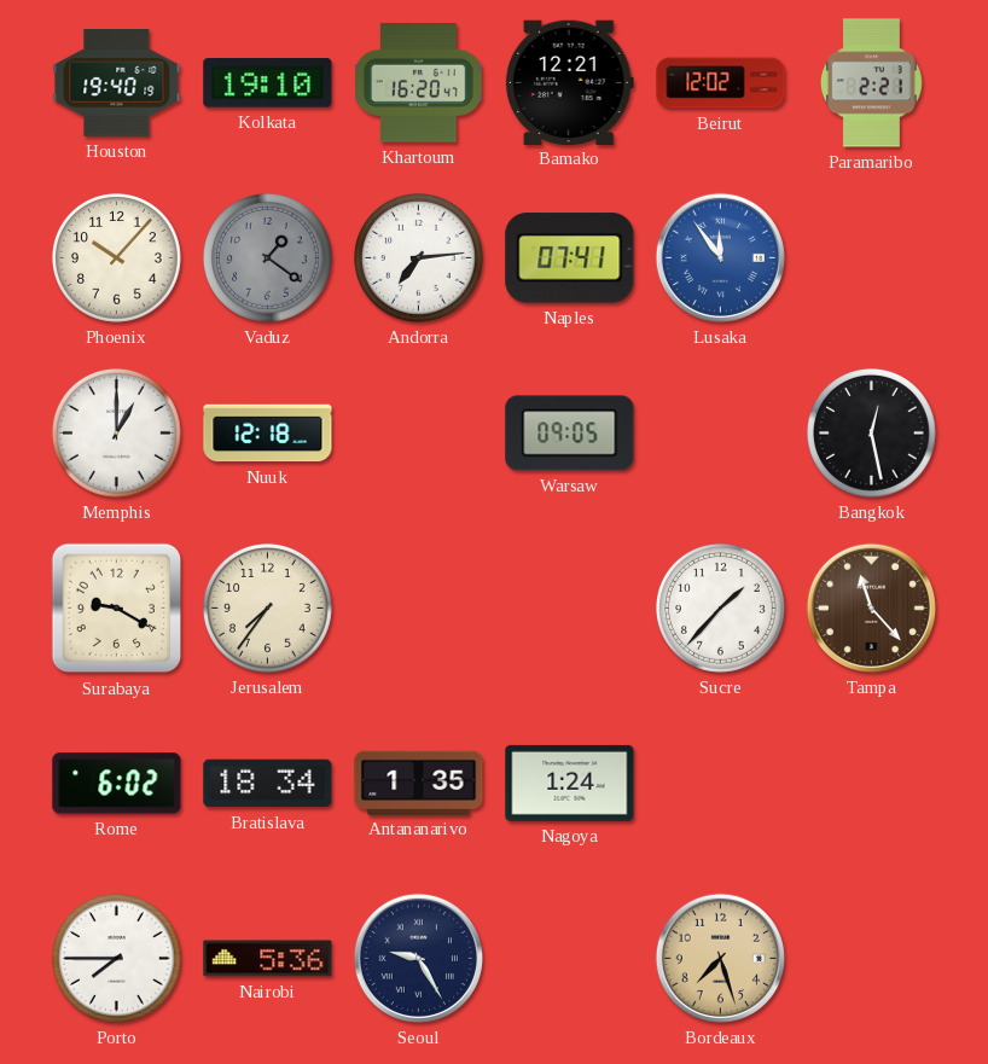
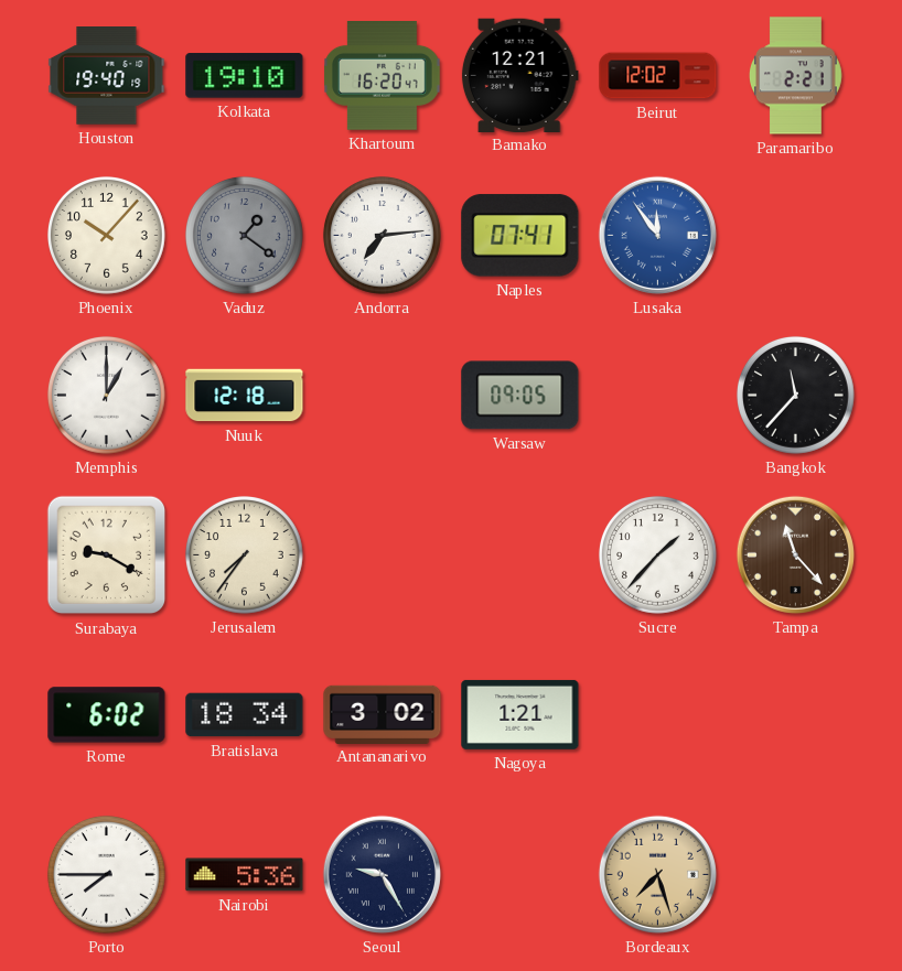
Bangkok: 12:28 -> 11:37
Antananarivo: 1:35 -> 3:02
Nagoya: 1:24 -> 1:21
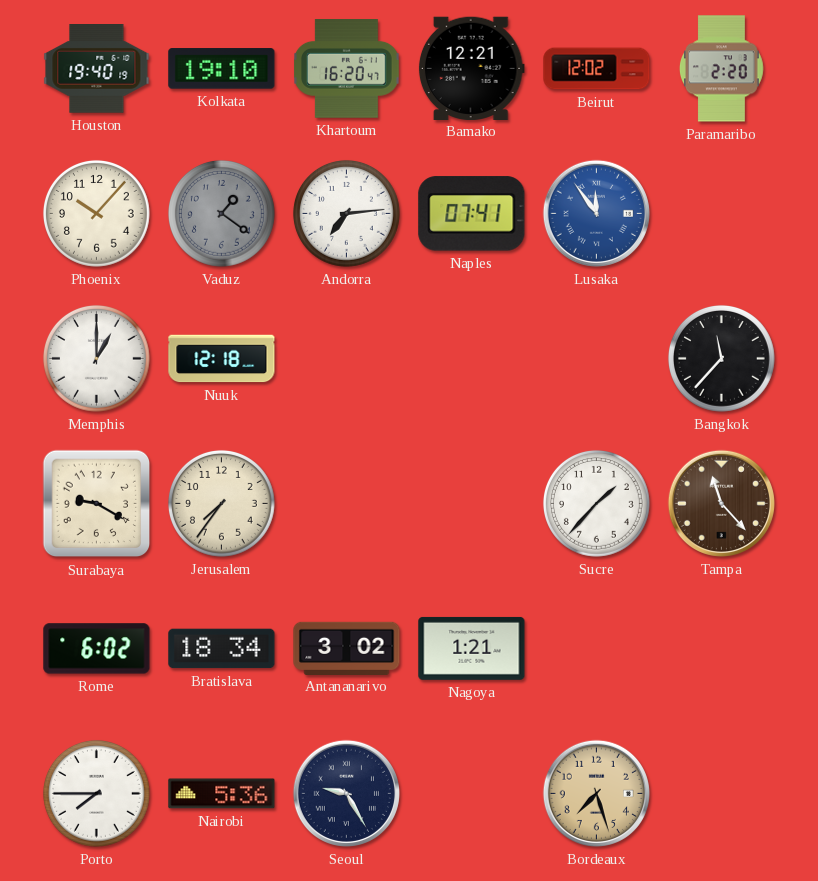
Paramaribo: 2:21 -> 2:20
Warsaw: 09:05 -> none
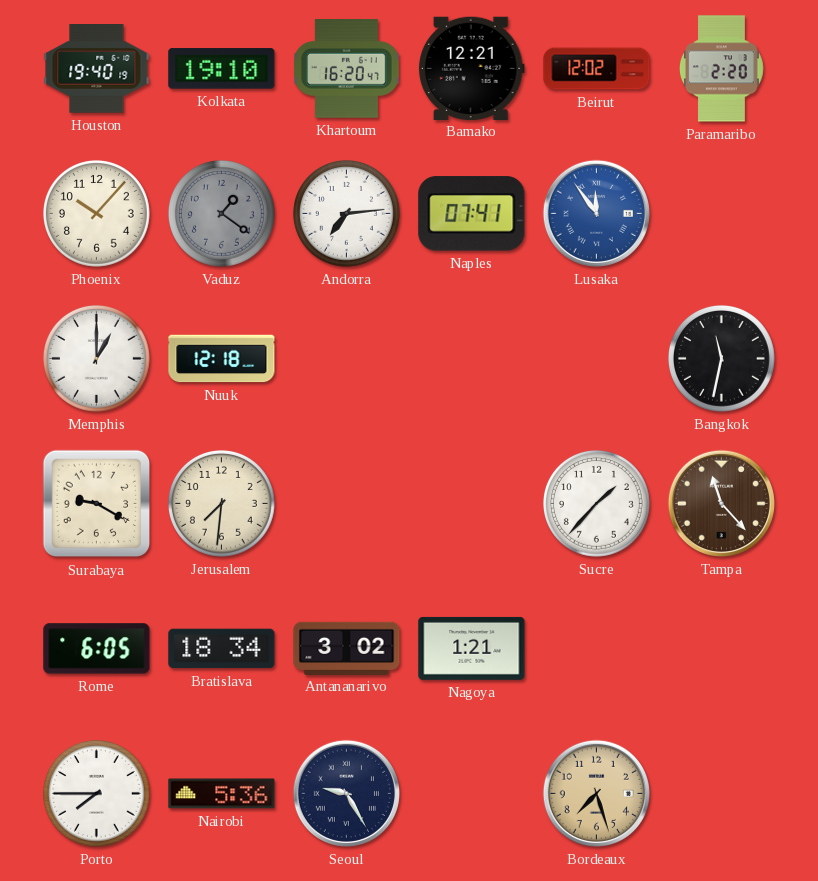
Bangkok: 11:37 -> 11:32
Jerusalem: 7:36 -> 7:31
Rome: 6:02 -> 6:05
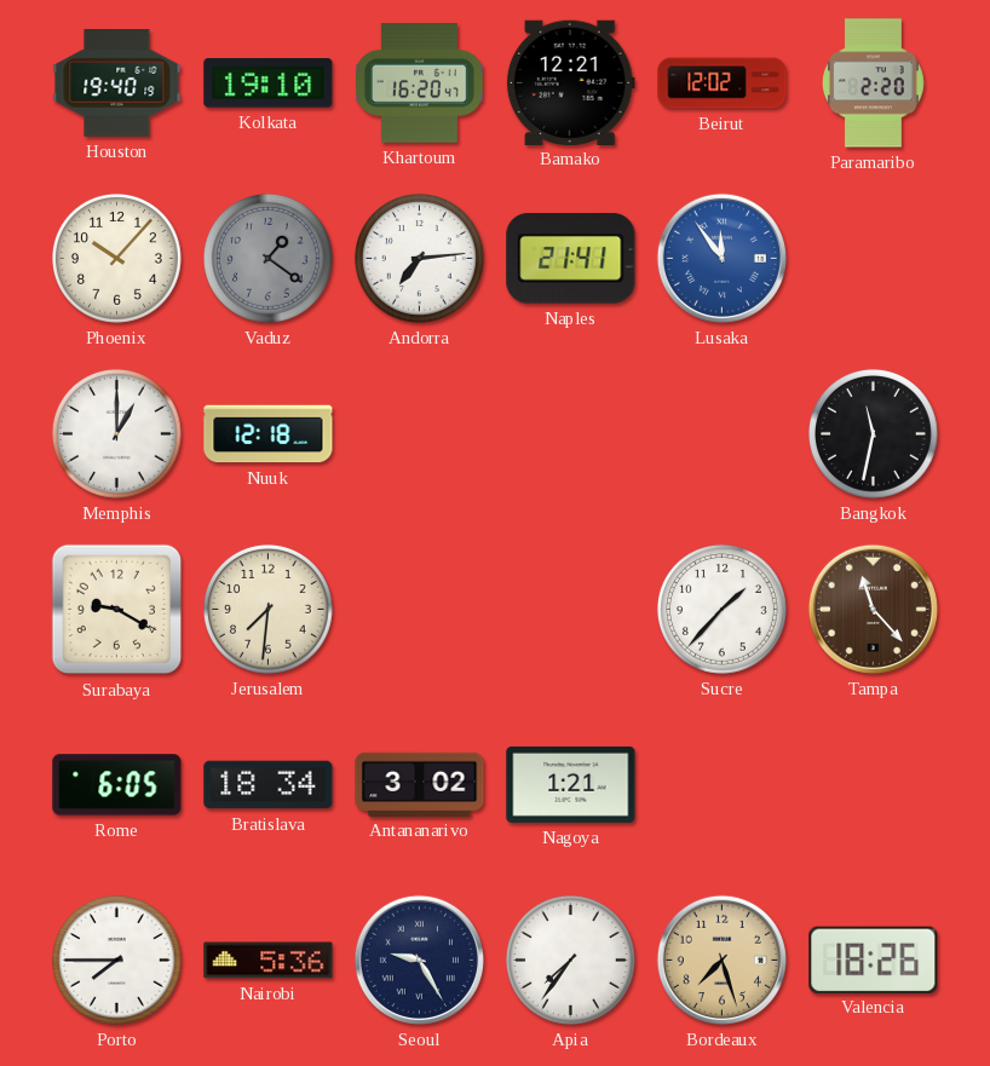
Naples: 07:41 -> 21:41
Apia: none -> 7:36
Valencia: none -> 18:26
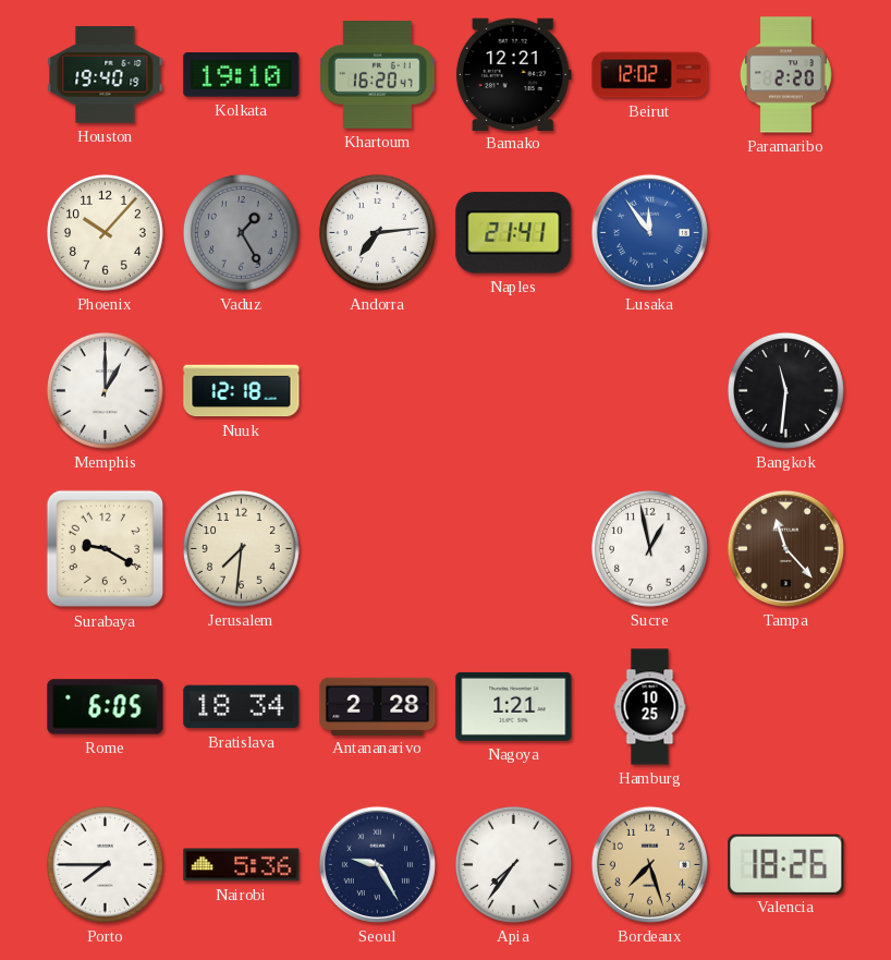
Vaduz: 1:21 -> 1:25
Bangkok: 11:32 -> 11:31
Sucre: 1:37 -> 12:58
Antananarivo: 3:02 -> 2:28
Hamburg: none -> 10:25
